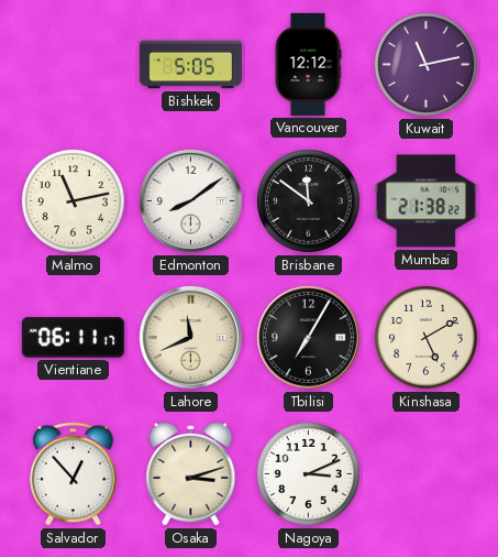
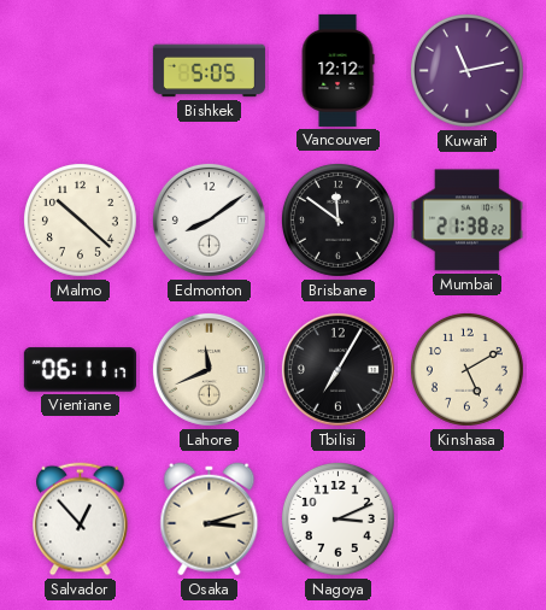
Malmo: 11:13 -> 10:22
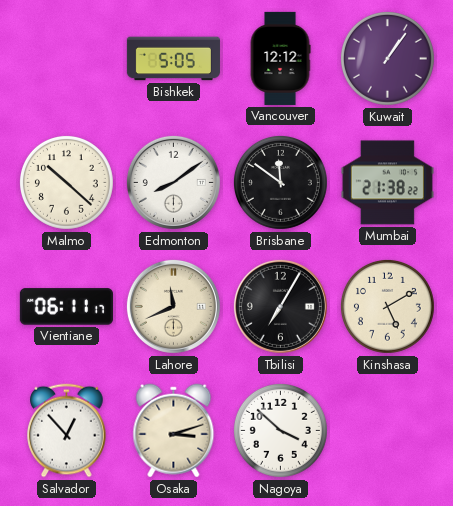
Kuwait: 11:13 -> 1:06
Nagoya: 3:11 -> 3:52
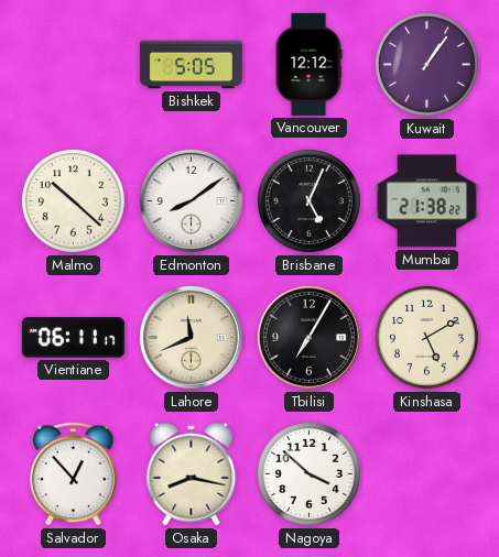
Brisbane: 11:51 -> 5:04
Osaka: 3:12 -> 8:17
